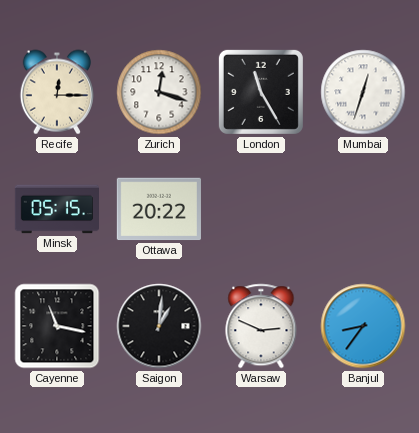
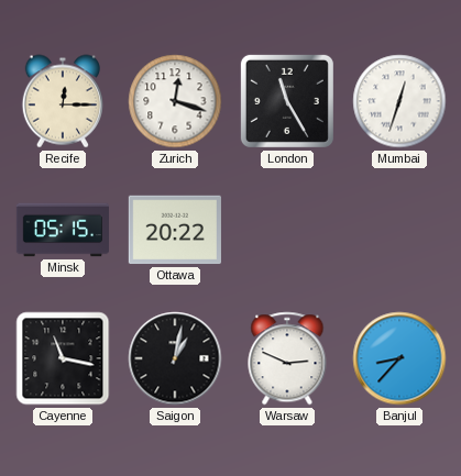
Saigon: 1:01 -> 1:02
Banjul: 8:36 -> 8:37
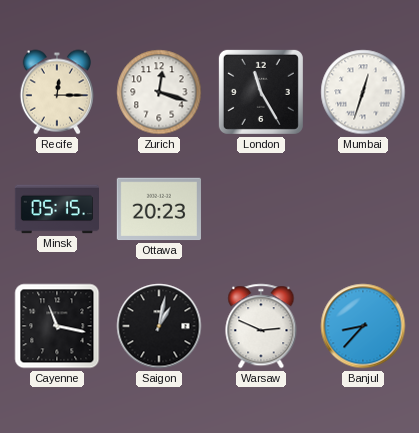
Ottawa: 20:22 -> 20:23
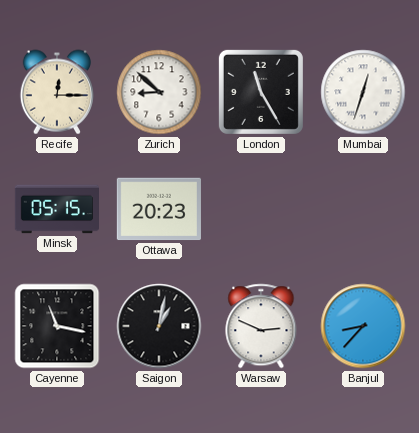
Zurich: 12:18 -> 8:52
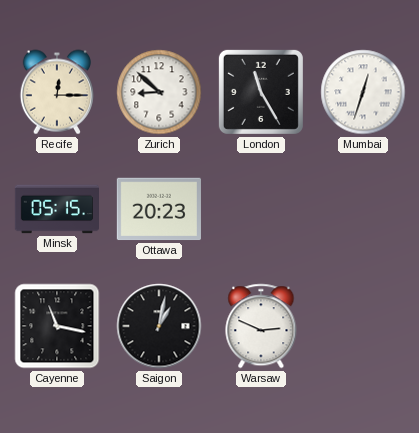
Banjul: 8:37 -> none
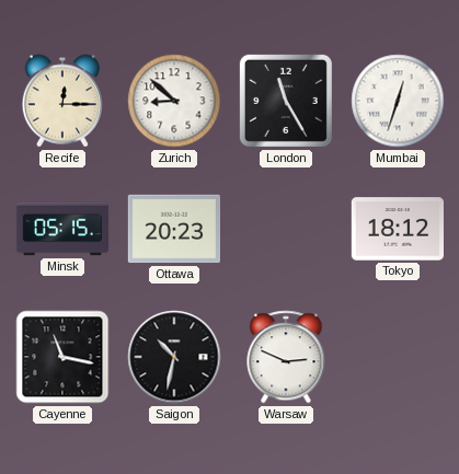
Tokyo: none -> 18:12
Saigon: 1:02 -> 10:32
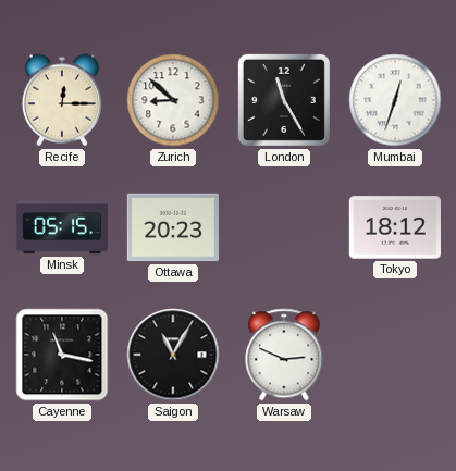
Saigon: 10:32 -> 11:05
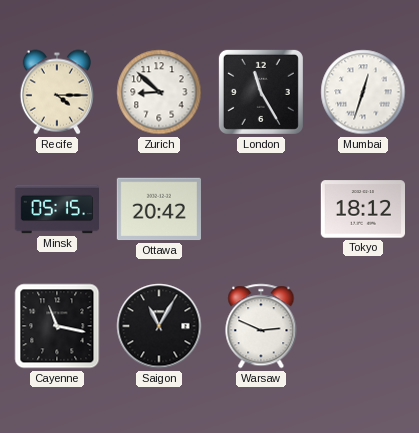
Recife: 12:15 -> 4:15
Ottawa: 20:23 -> 20:42
